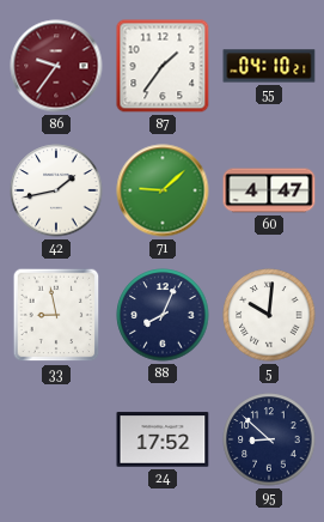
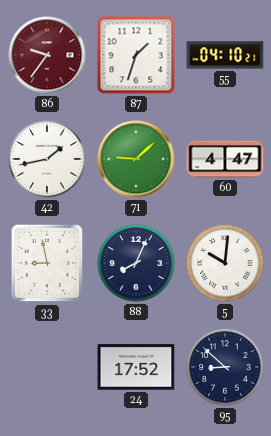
87: 1:36 -> 1:33
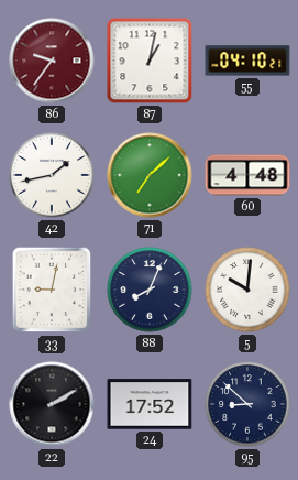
87: 1:33 -> 1:02
71: 9:08 -> 7:08
60: 4:47 -> 4:48
33: 8:58 -> 9:02
22: none -> 2:10
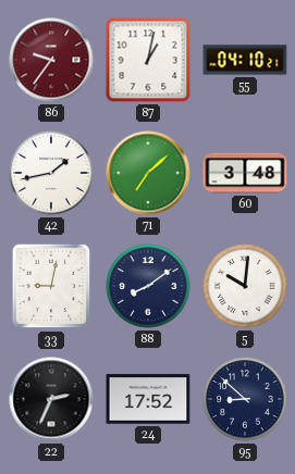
60: 4:48 -> 3:48
88: 8:04 -> 8:09
22: 2:10 -> 2:34
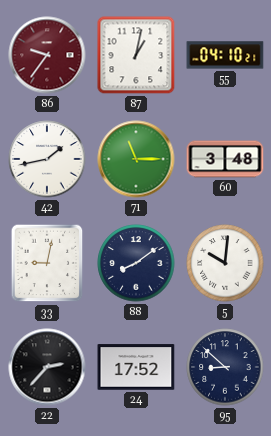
71: 7:08 -> 11:15
22: 2:34 -> 2:37
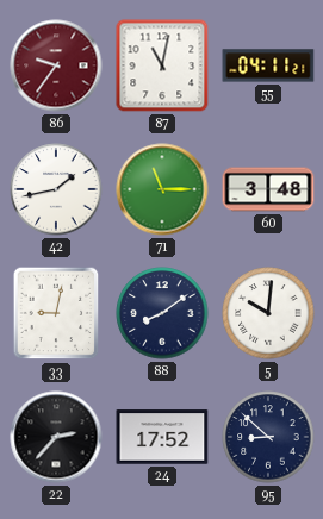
87: 1:02 -> 11:02
55: 04:10 -> 04:11
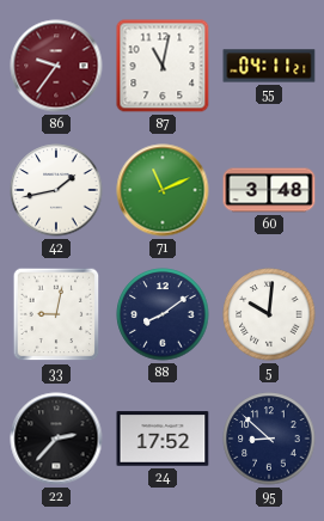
71: 11:15 -> 11:11
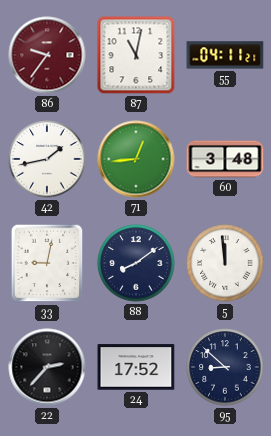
71: 11:11 -> 12:44
5: 10:01 -> 11:59
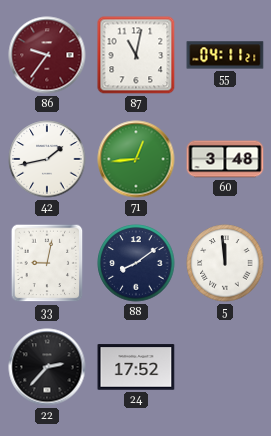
95: 8:52 -> none
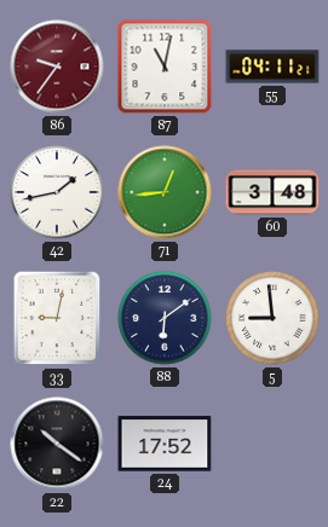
88: 8:09 -> 6:09
5: 11:59 -> 8:59
22: 2:37 -> 10:21
